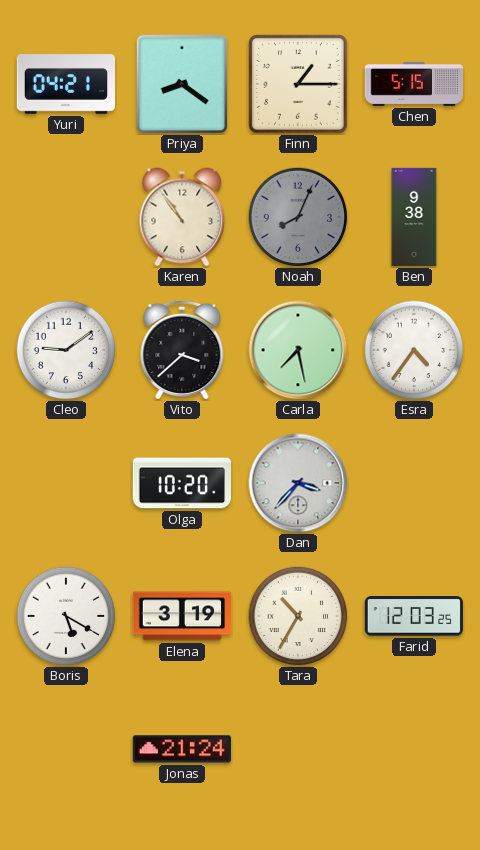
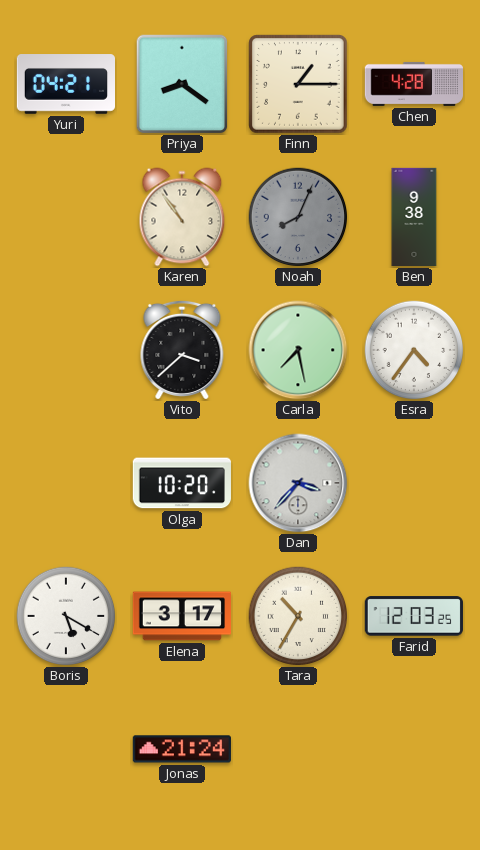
Chen: 5:15 -> 4:28
Cleo: 9:09 -> none
Elena: 3:19 -> 3:17
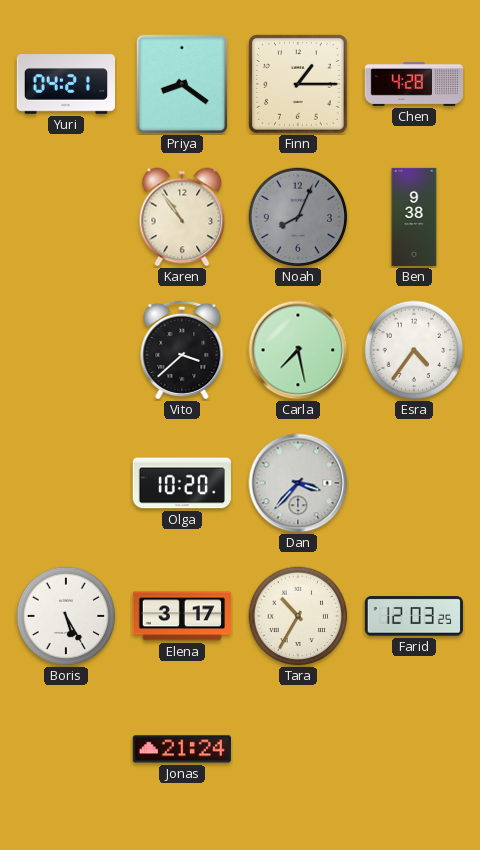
Boris: 5:20 -> 5:25
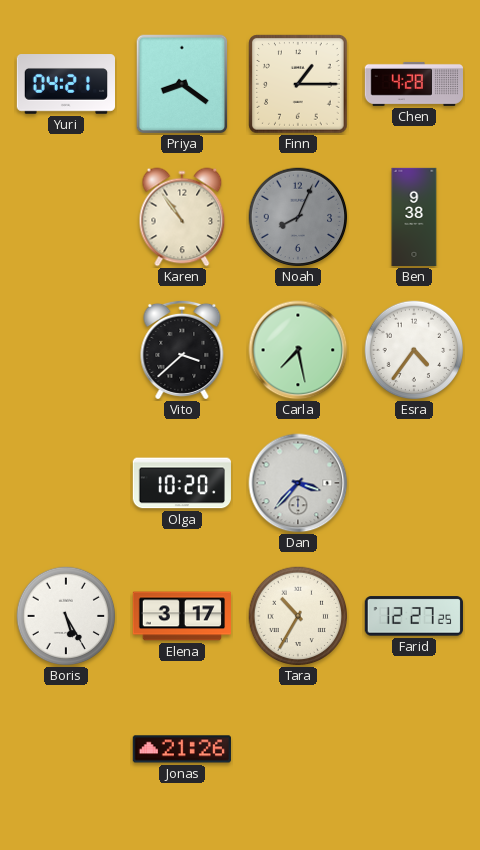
Farid: 12:03 -> 12:27
Jonas: 21:24 -> 21:26
